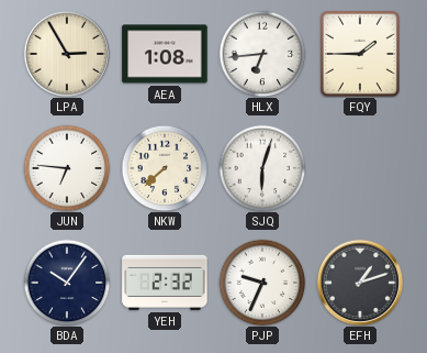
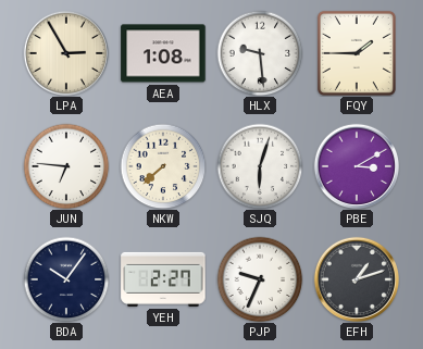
HLX: 6:44 -> 9:29
PBE: none -> 3:10
YEH: 2:32 -> 2:27
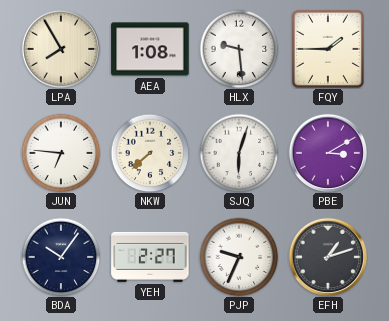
LPA: 2:55 -> 7:55
